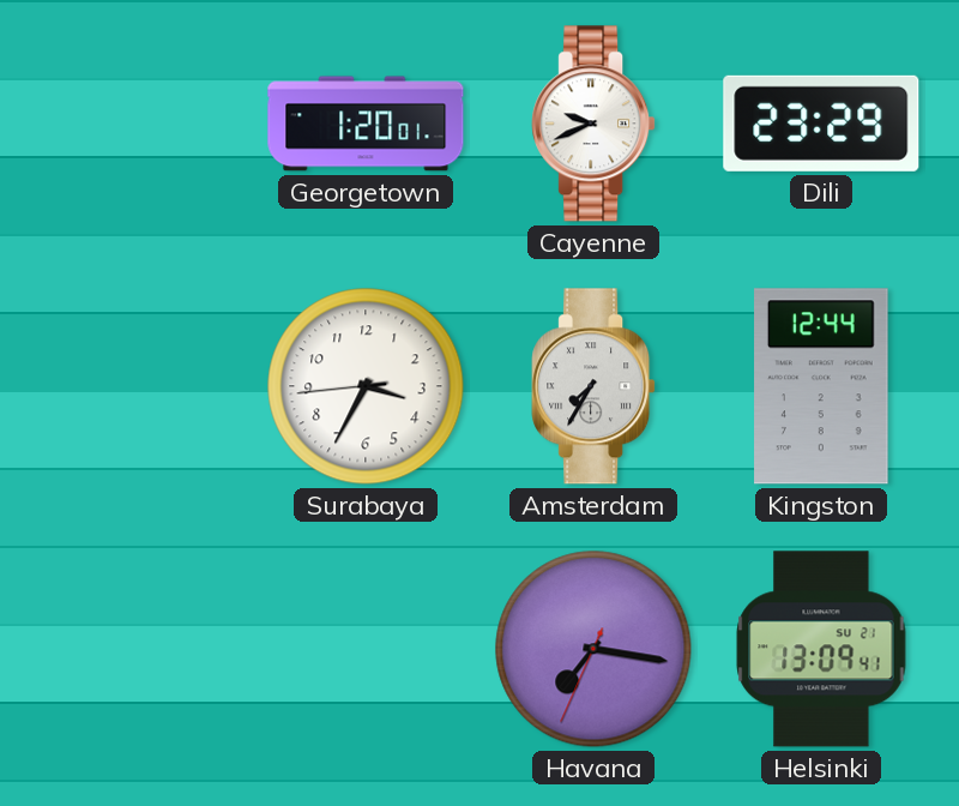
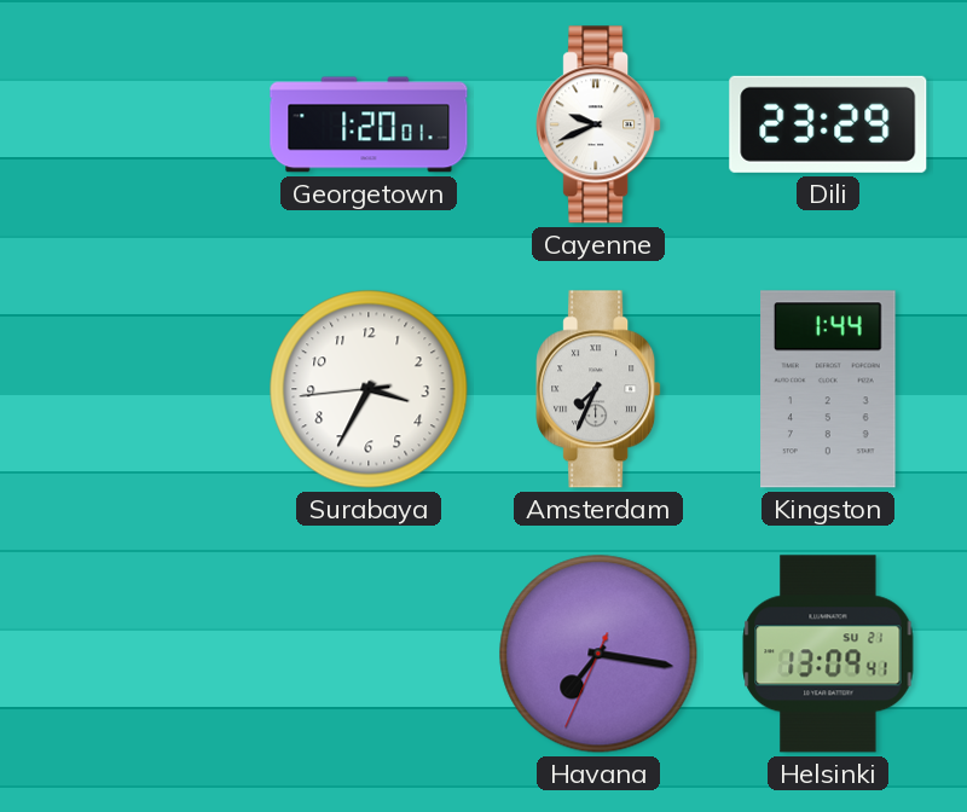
Amsterdam: 7:35 -> 7:34
Kingston: 12:44 -> 1:44
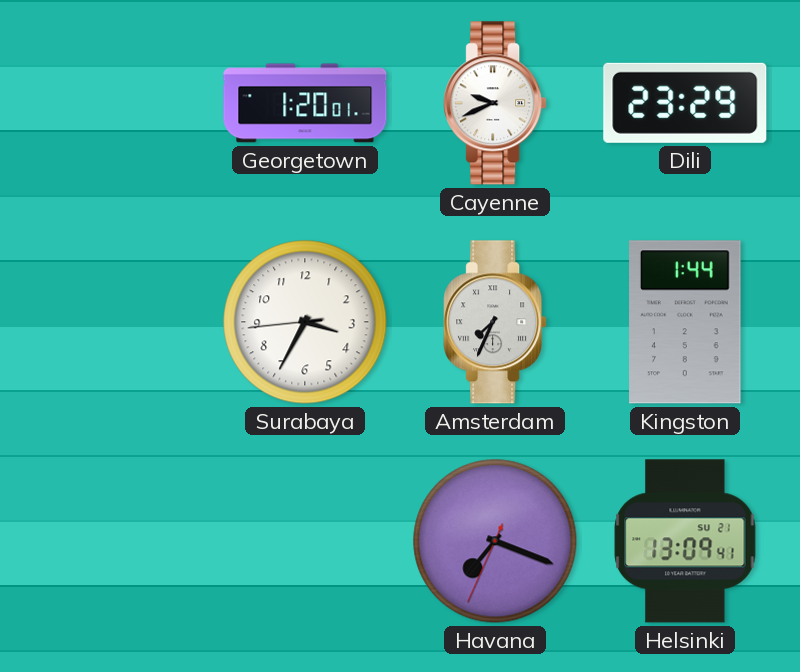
Havana: 7:16 -> 7:18
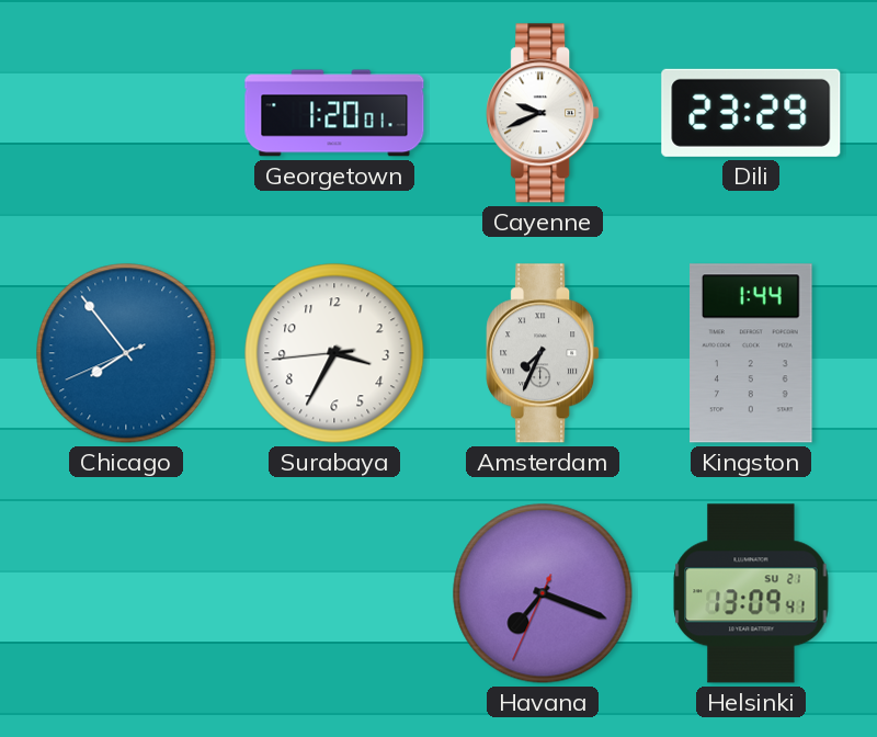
Chicago: none -> 7:53
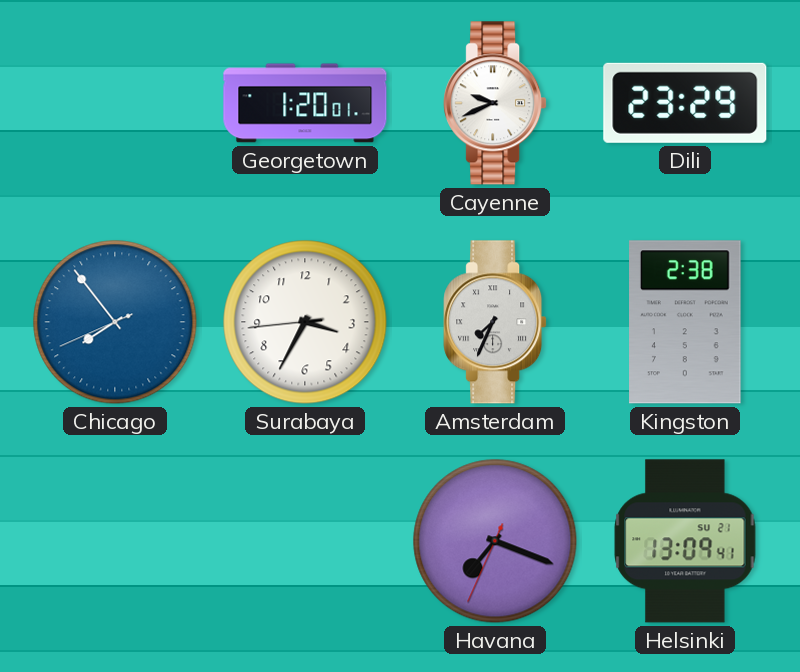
Kingston: 1:44 -> 2:38
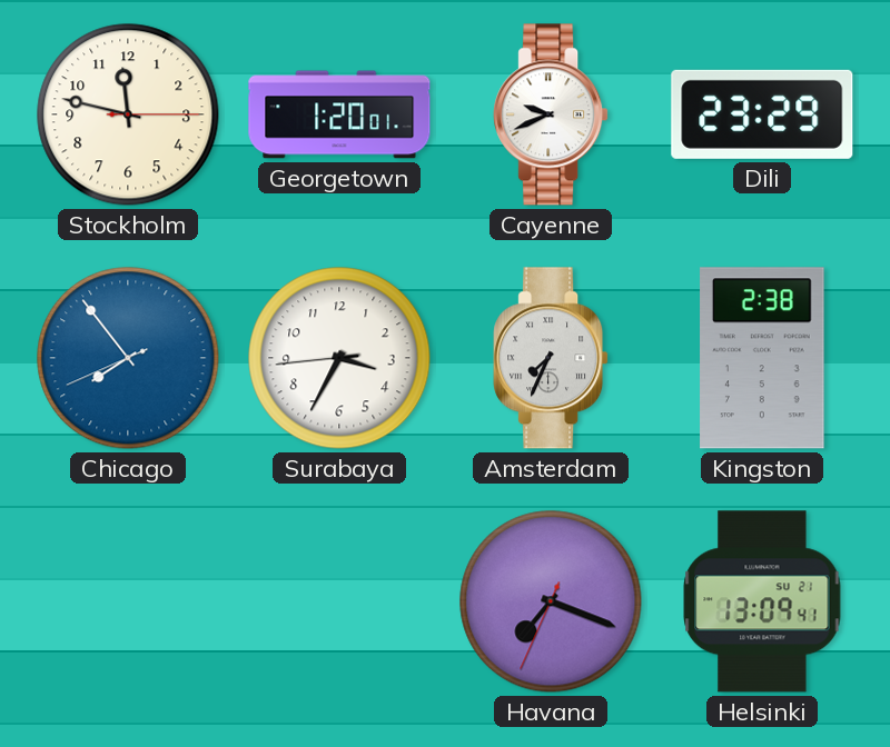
Stockholm: none -> 11:47
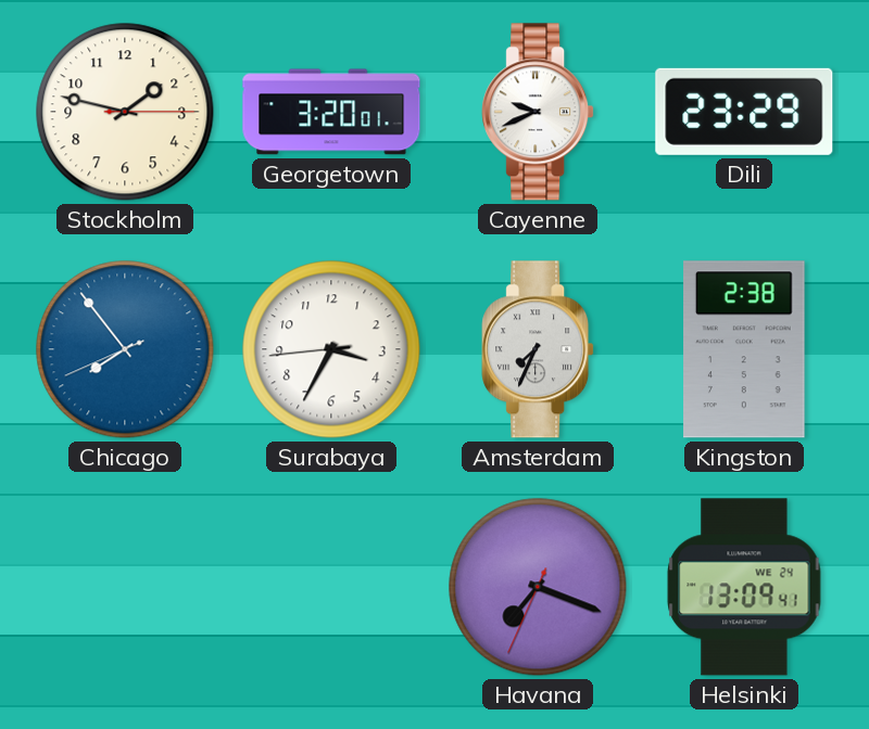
Stockholm: 11:47 -> 1:47
Georgetown: 1:20 -> 3:20
Helsinki date: SU 21 -> WE 24
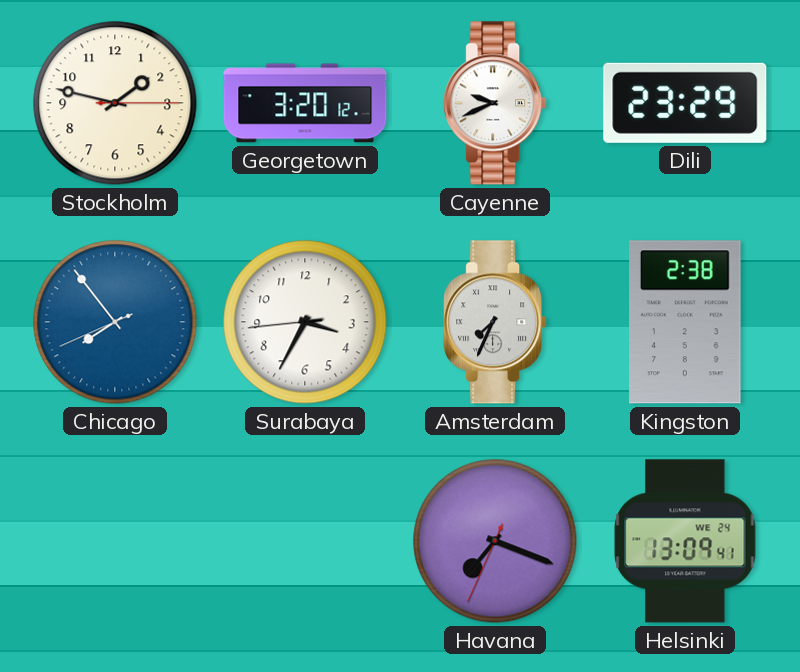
Georgetown: 3:20:01 -> 3:20:12
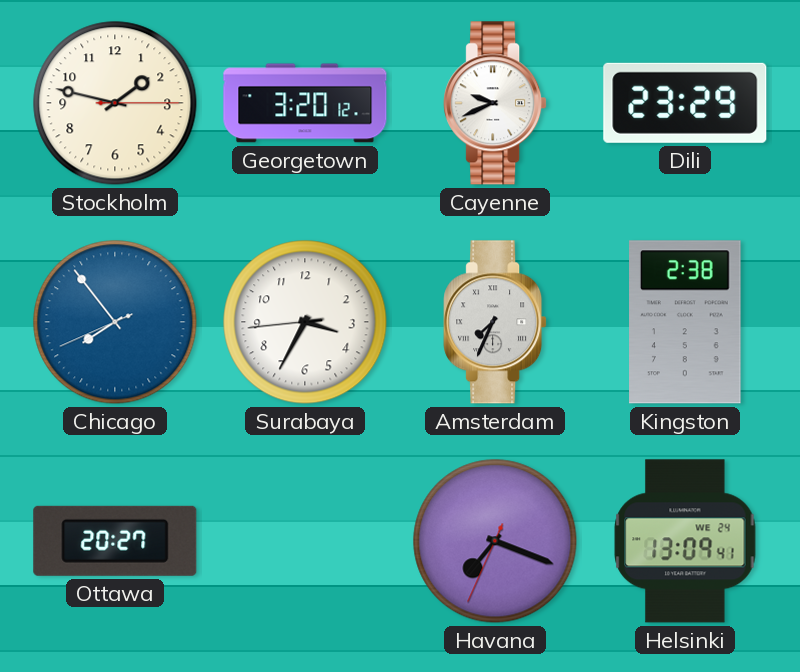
Ottawa: none -> 20:27
